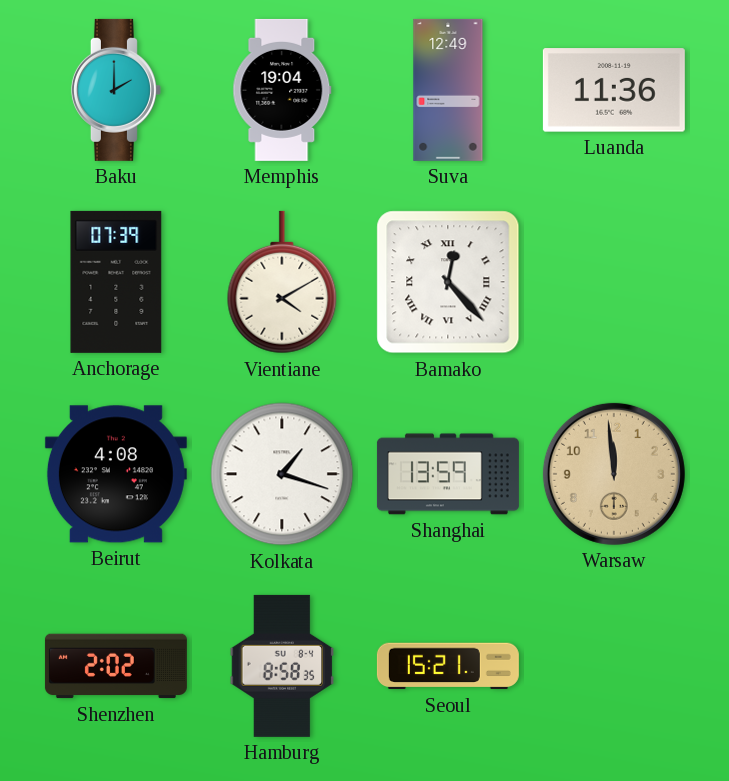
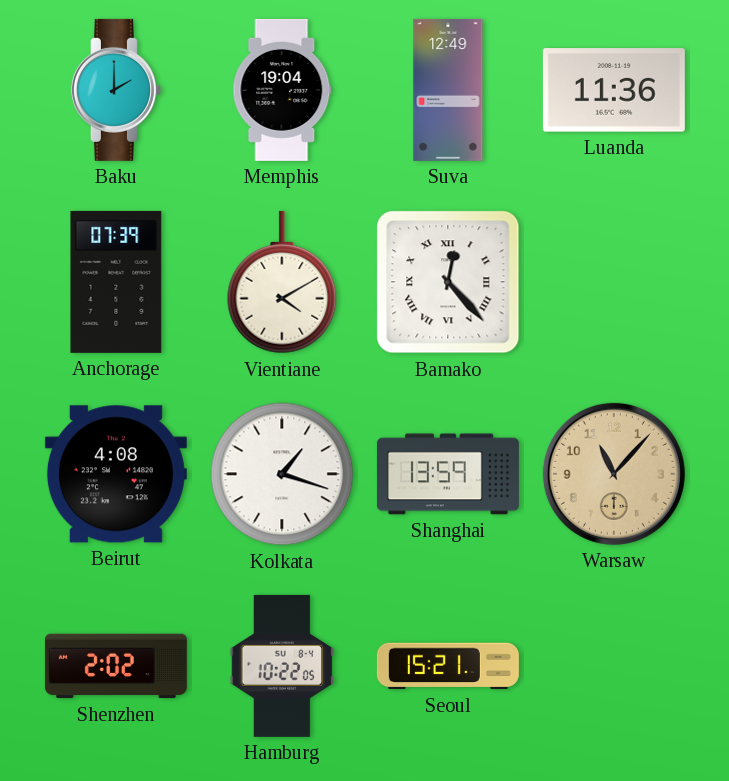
Warsaw: 11:59 -> 11:07
Hamburg: 8:58 -> 10:22
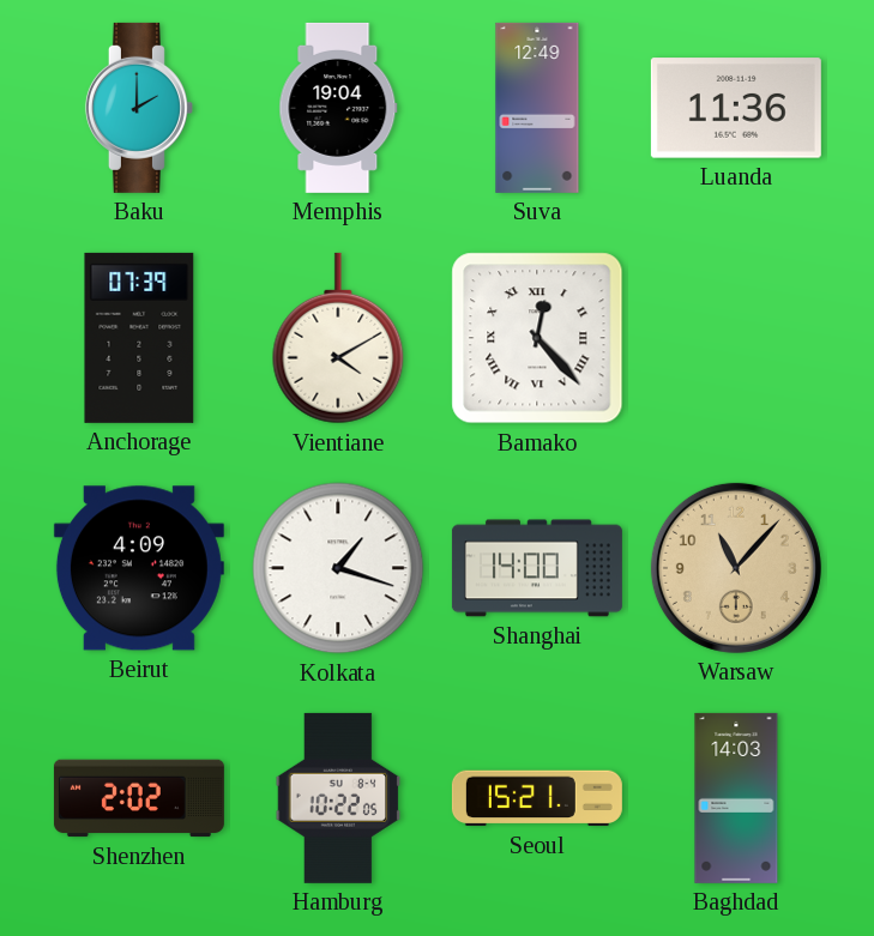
Beirut: 4:08 -> 4:09
Shanghai: 13:59 -> 14:00
Baghdad: none -> 14:03
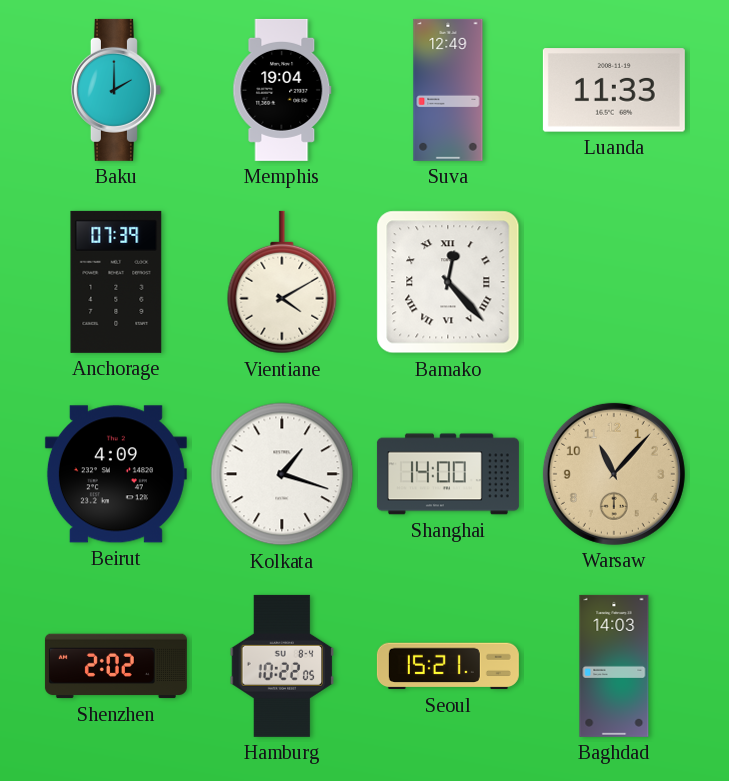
Luanda: 11:36 -> 11:33
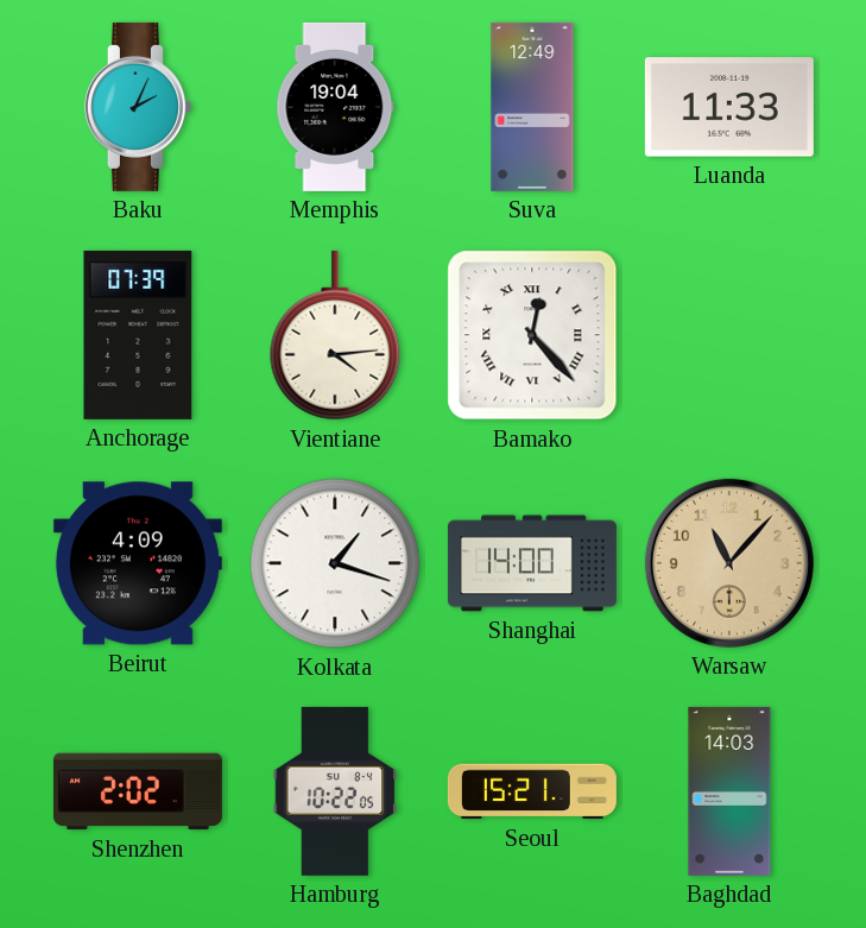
Baku: 2:00 -> 2:04
Vientiane: 4:10 -> 4:14
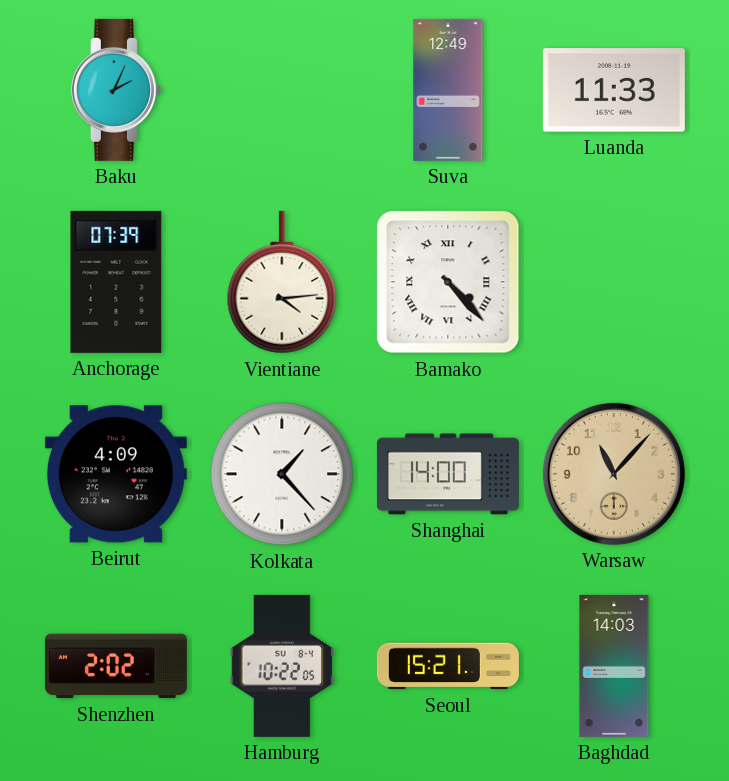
Memphis: 19:04 -> none
Bamako: 12:23 -> 4:23
Kolkata: 1:18 -> 1:23
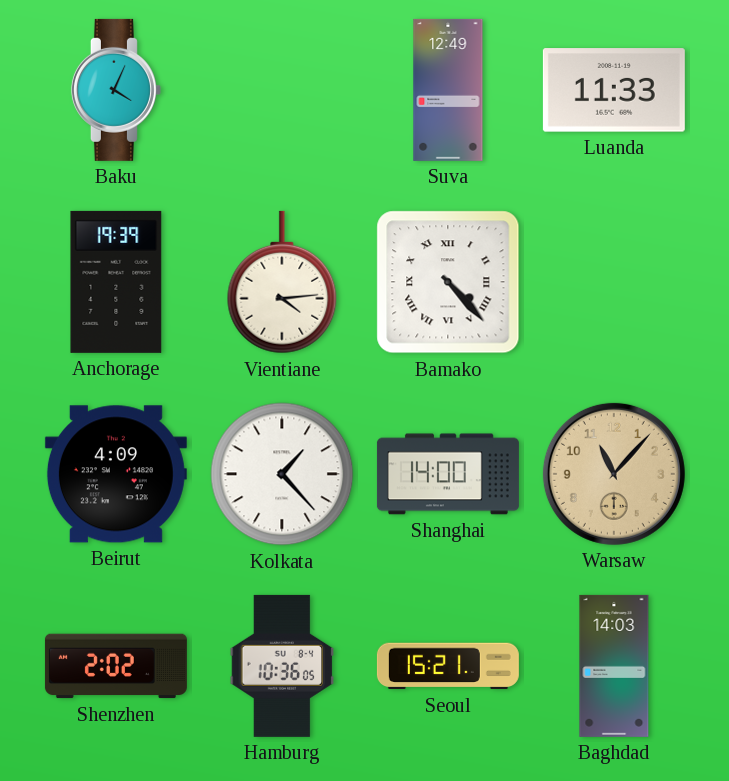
Baku: 2:04 -> 4:04
Anchorage: 07:39 -> 19:39
Hamburg: 10:22 -> 10:36
